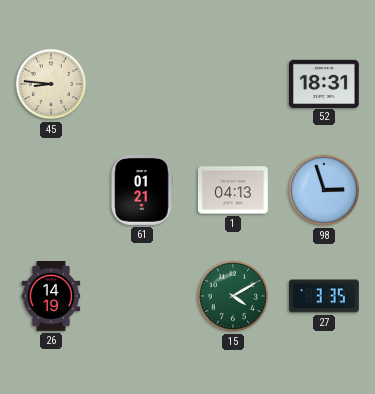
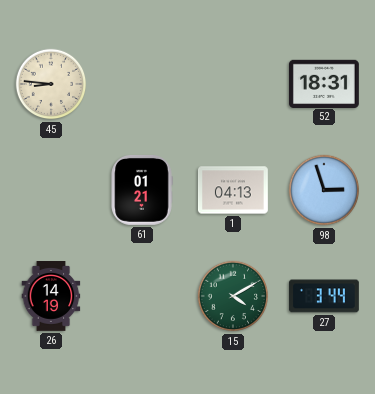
27: 3:35 -> 3:44
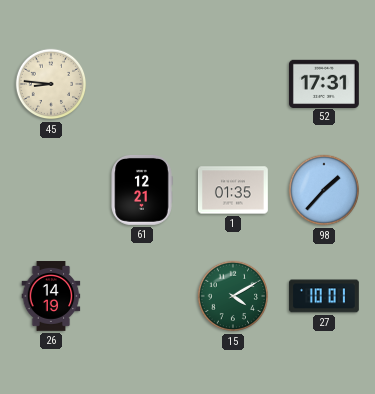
52: 18:31 -> 17:31
61: 01:21 -> 12:21
1: 04:13 -> 01:35
98: 2:57 -> 1:37
27: 3:44 -> 10:01
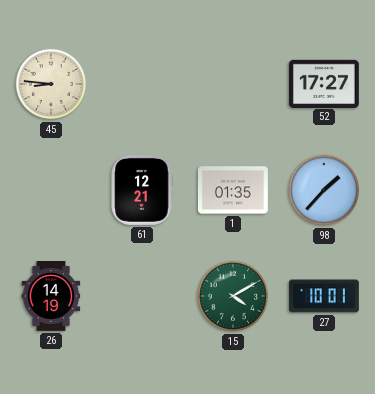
52: 17:31 -> 17:27
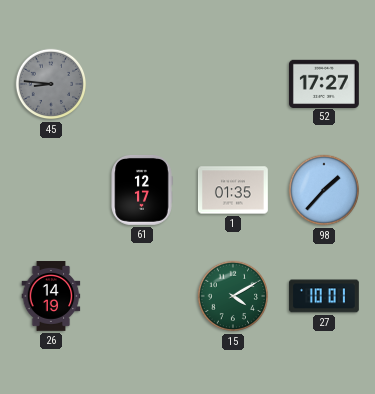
45 dial: cream -> grey
61: 12:21 -> 12:17
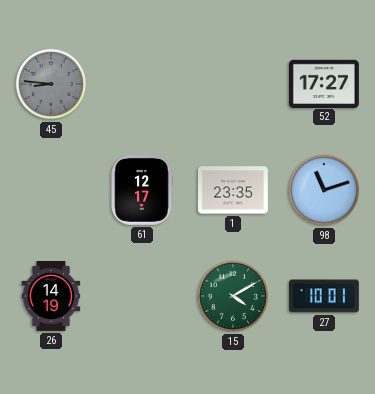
1: 01:35 -> 23:35
98: 1:37 -> 11:12
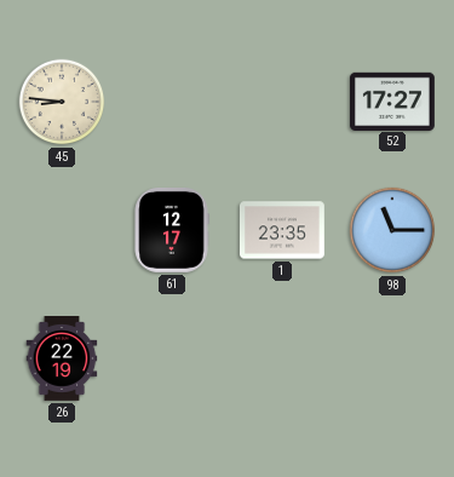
45 dial: grey -> cream
98: 11:12 -> 11:15
26: 14:19 -> 22:19
15: 4:10 -> none
27: 10:01 -> none
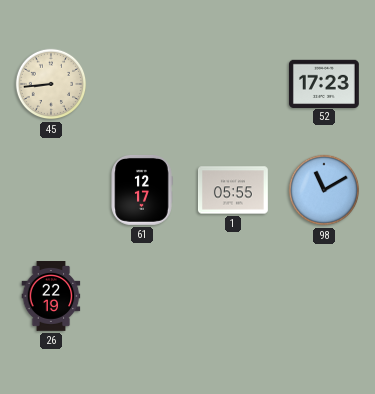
45: 8:46 -> 8:44
52: 17:27 -> 17:23
1: 23:35 -> 05:55
98: 11:15 -> 11:10
